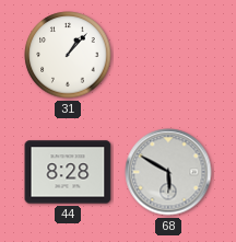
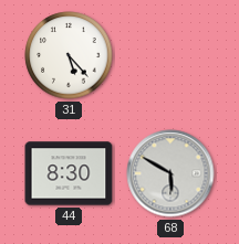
31: 1:07 -> 5:23
44: 8:28 -> 8:30
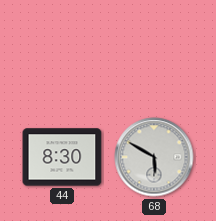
31: 5:23 -> none
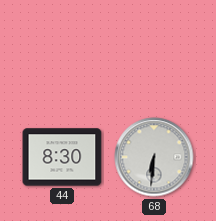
68: 5:50 -> 6:31
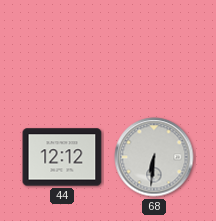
44: 8:30 -> 12:12
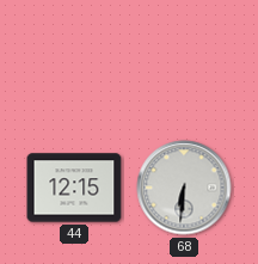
44: 12:12 -> 12:15
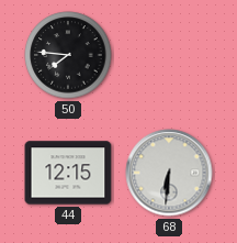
50: none -> 7:46
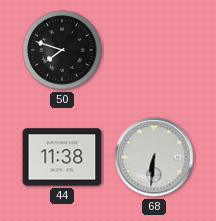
50: 7:46 -> 7:48
44: 12:15 -> 11:38
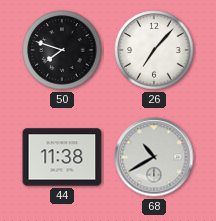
26: none -> 7:07
68: 6:31 -> 10:40
